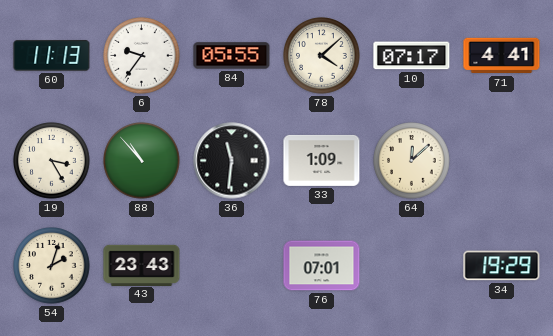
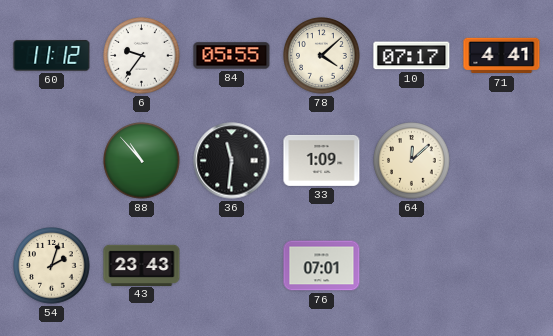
60: 11:13 -> 11:12
19: 3:25 -> none
34: 19:29 -> none
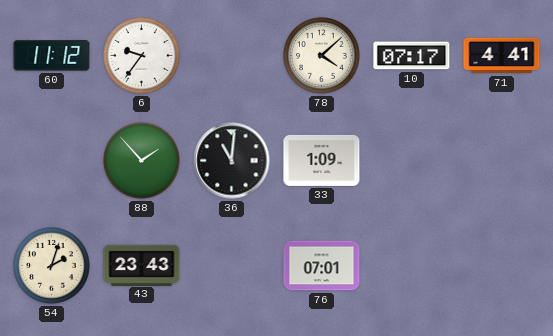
84: 05:55 -> none
88: 10:53 -> 1:53
36: 11:31 -> 11:01
64: 12:08 -> none
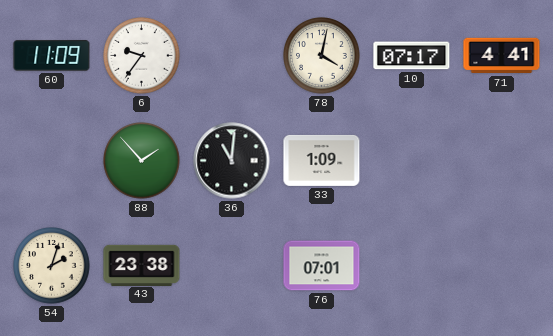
60: 11:12 -> 11:09
78: 4:08 -> 4:02
43: 23:43 -> 23:38
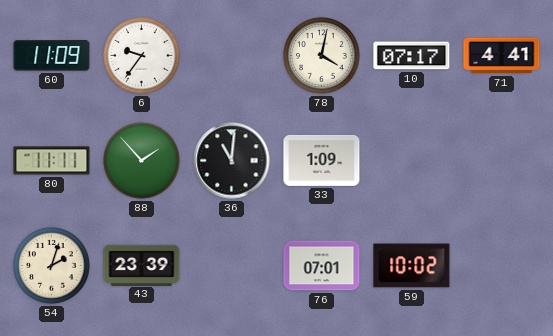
80: none -> 11:11
43: 23:38 -> 23:39
59: none -> 10:02
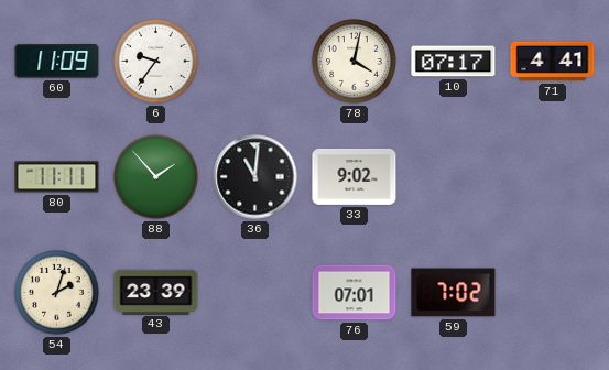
33: 1:09 -> 9:02
59: 10:02 -> 7:02
